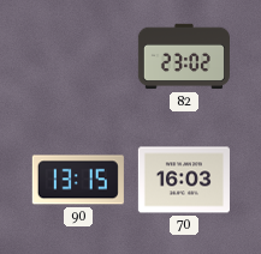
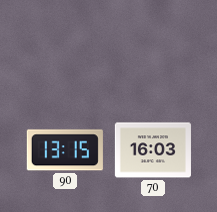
82: 23:02 -> none
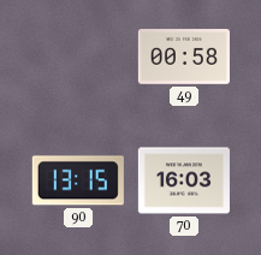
49: none -> 00:58
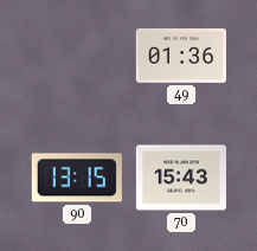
49: 00:58 -> 01:36
70: 16:03 -> 15:43
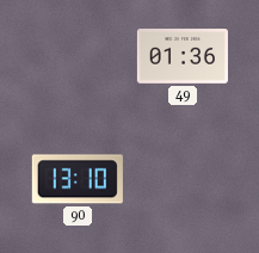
90: 13:15 -> 13:10
70: 15:43 -> none
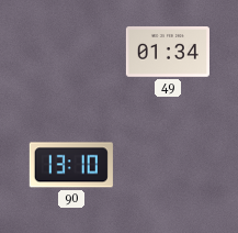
49: 01:36 -> 01:34
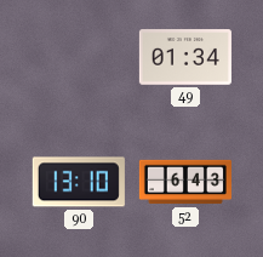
52: none -> 6:43
